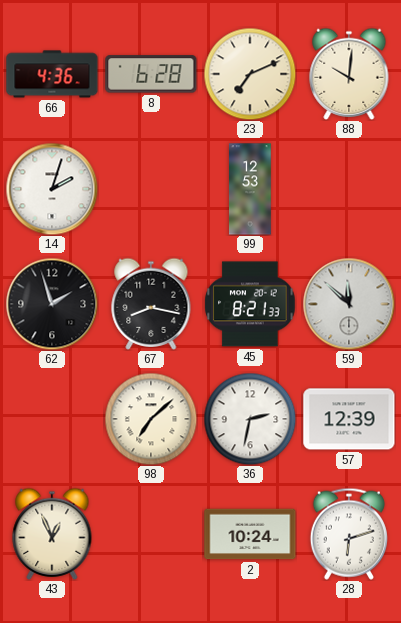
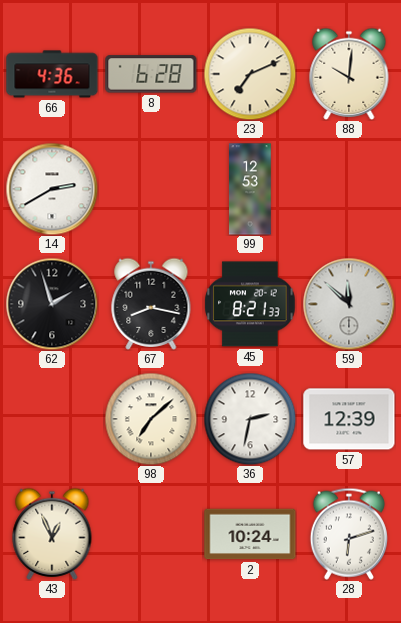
14: 2:03 -> 2:40
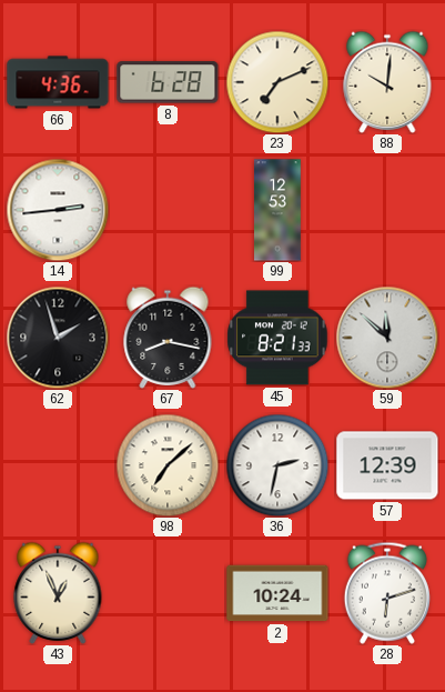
14: 2:40 -> 2:44
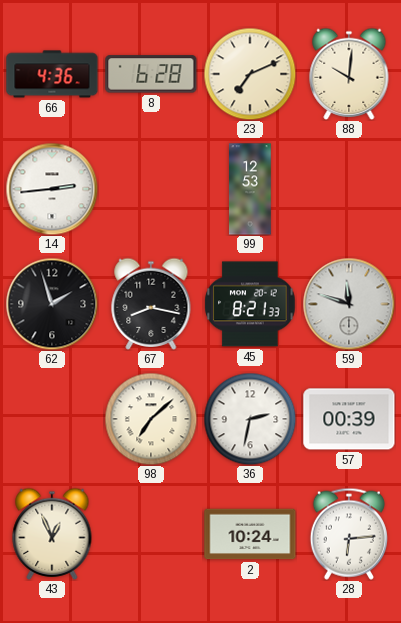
59: 11:52 -> 11:48
57: 12:39 -> 00:39
28: 6:12 -> 6:14
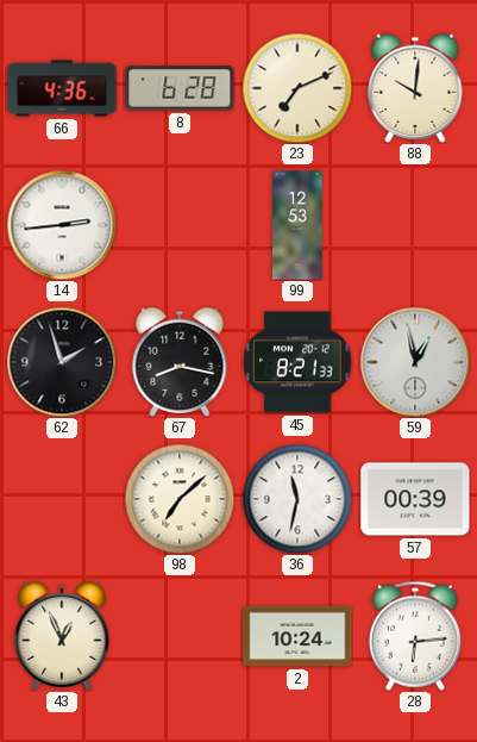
59: 11:48 -> 12:58
36: 2:32 -> 11:32
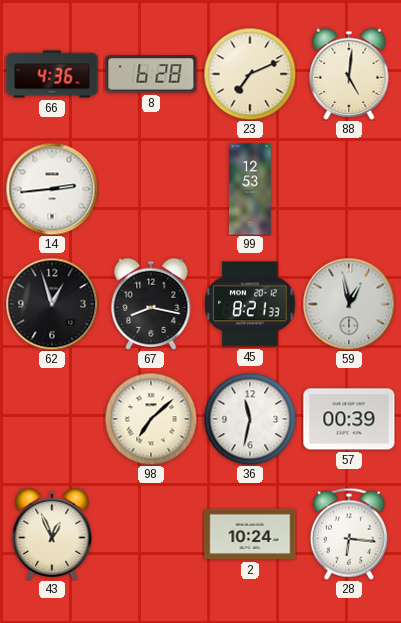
88: 10:01 -> 5:01
62: 1:57 -> 12:57
28: 6:14 -> 6:16
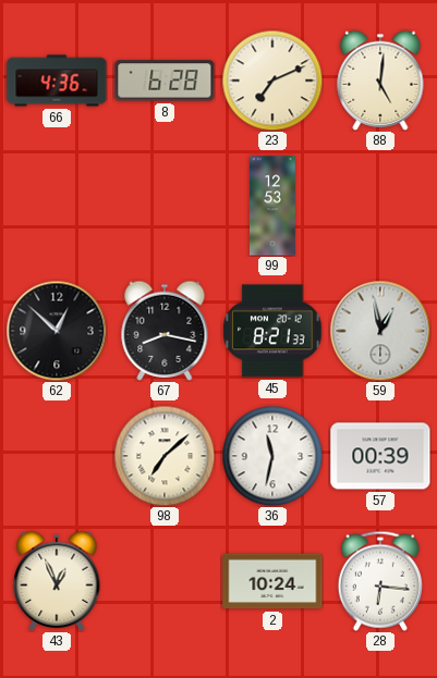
14: 2:44 -> none
62: 12:57 -> 12:52
